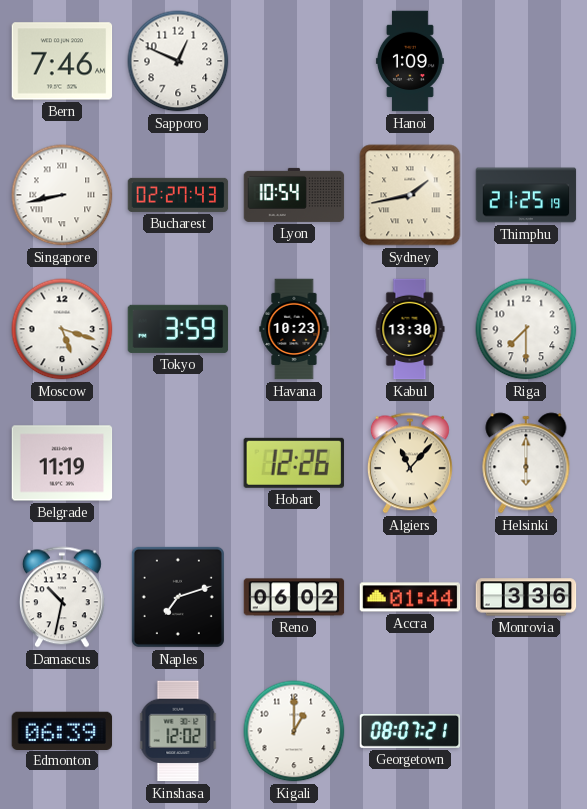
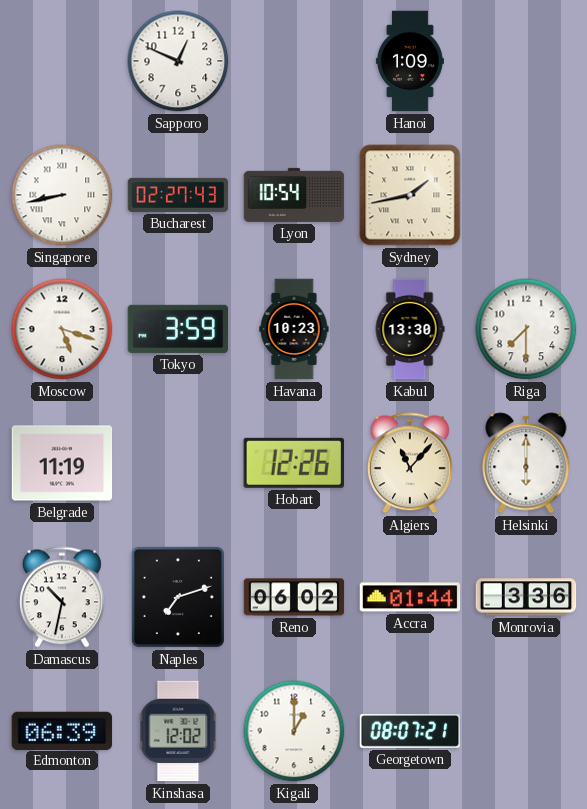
Bern: 7:46 -> none
Thimphu: 21:25 -> none
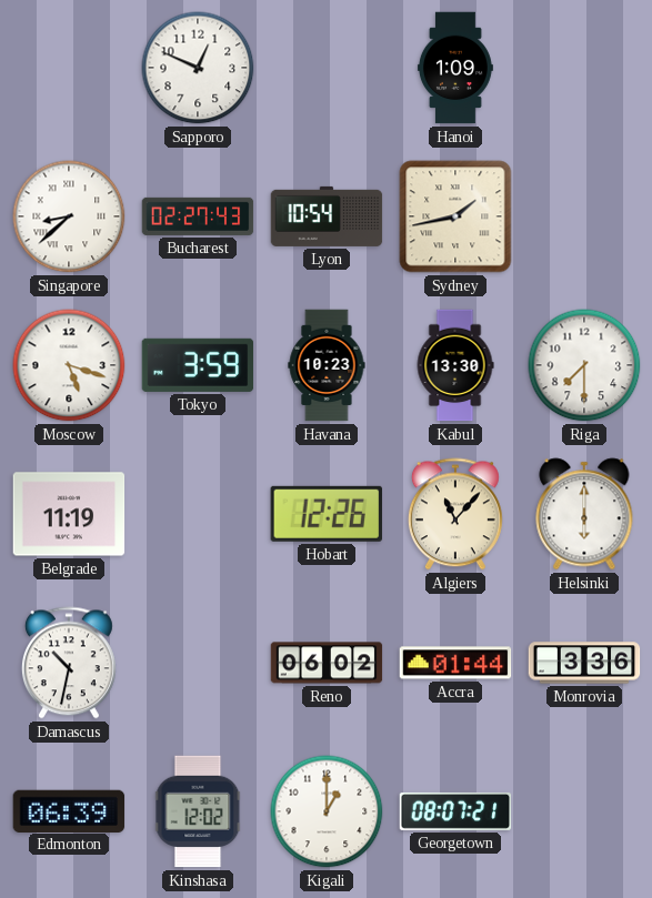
Singapore: 8:43 -> 8:38
Naples: 7:12 -> none
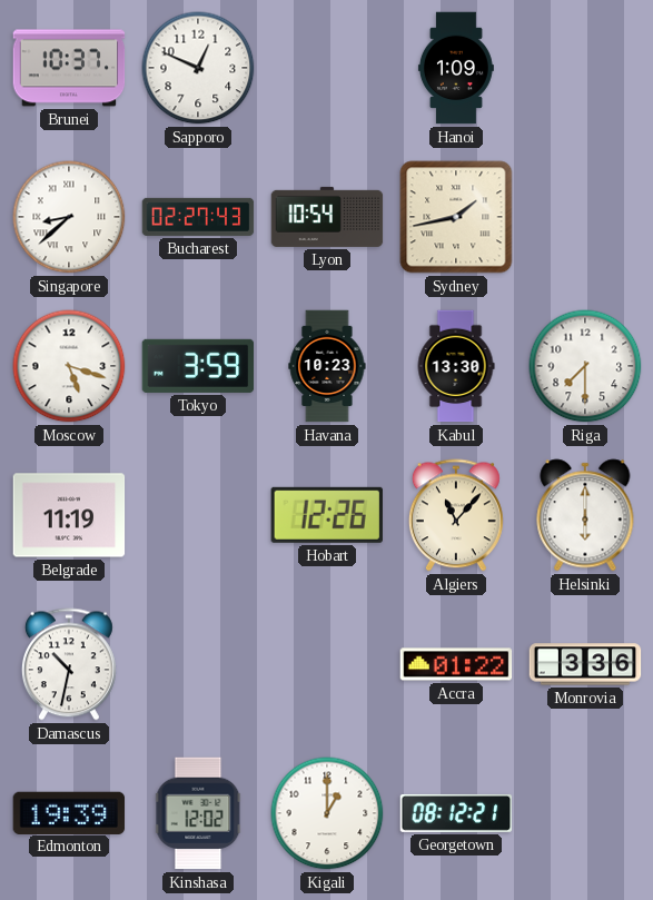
Brunei: none -> 10:37
Reno: 06:02 -> none
Accra: 01:44 -> 01:22
Edmonton: 06:39 -> 19:39
Georgetown: 08:07 -> 08:12
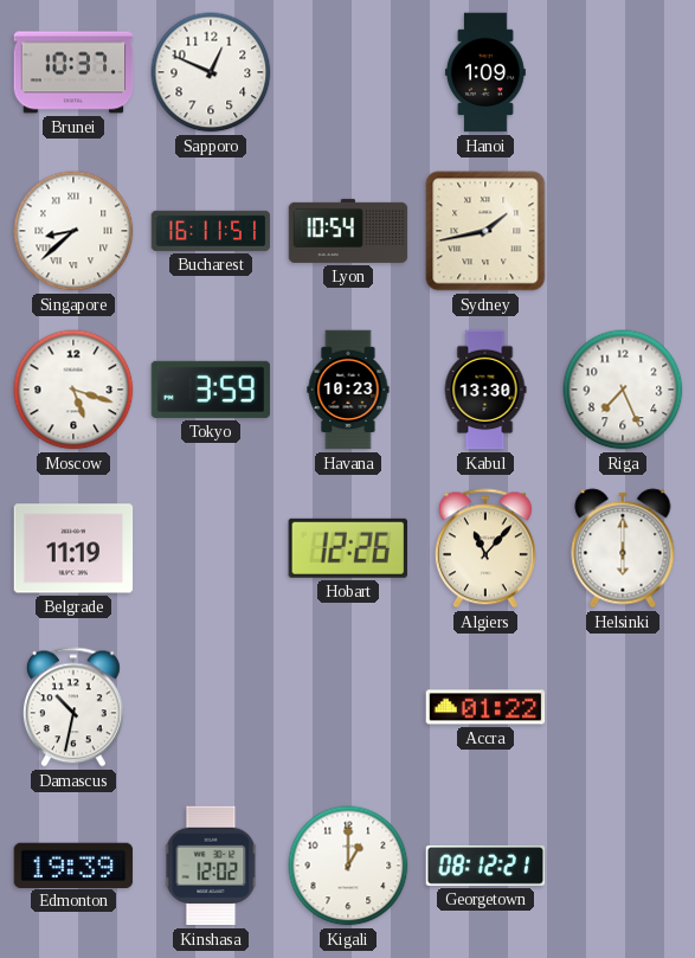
Bucharest: 02:27 -> 16:11
Riga: 7:30 -> 7:26
Monrovia: 3:36 -> none
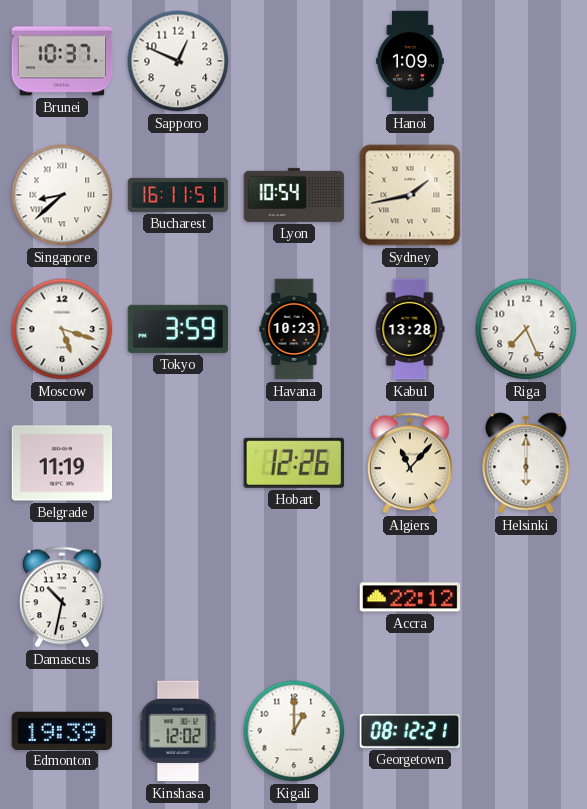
Kabul: 13:30 -> 13:28
Accra: 01:22 -> 22:12
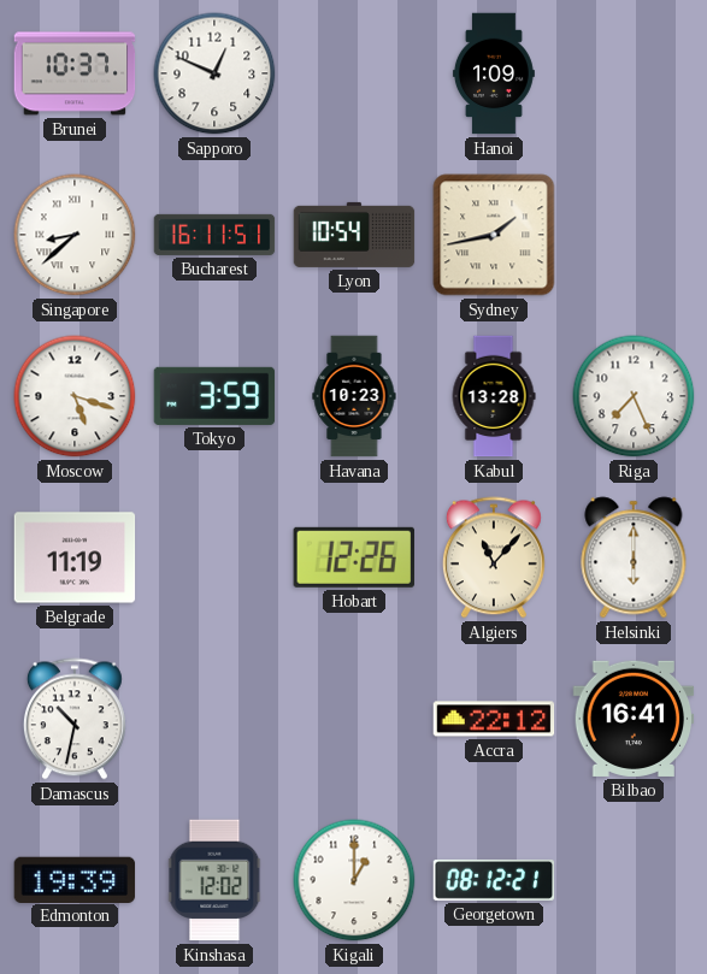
Bilbao: none -> 16:41
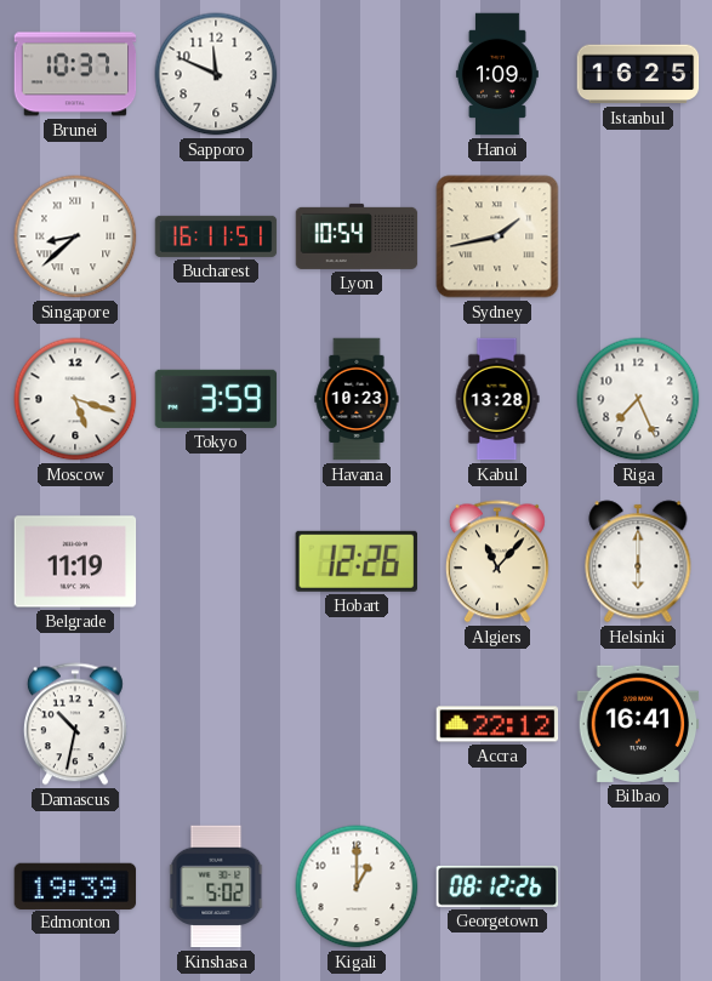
Sapporo: 12:49 -> 11:49
Istanbul: none -> 16:25
Kinshasa: 12:02 -> 5:02
Georgetown: 08:12:21 -> 08:12:26
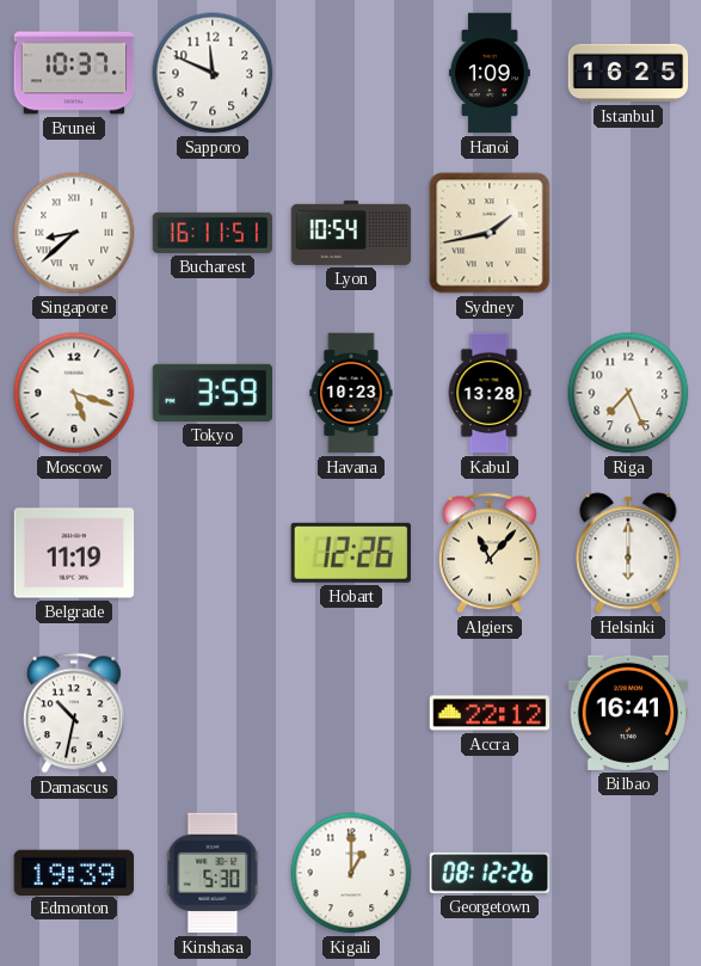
Kinshasa: 5:02 -> 5:30
